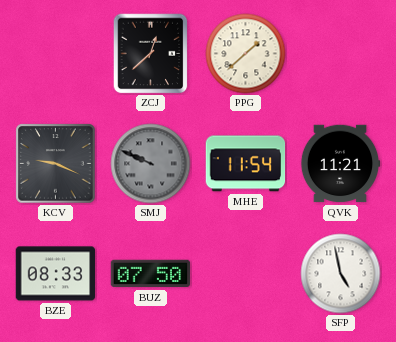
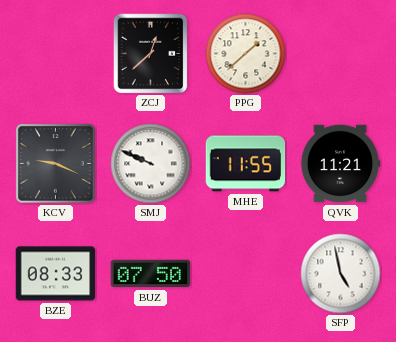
SMJ dial: grey -> white
MHE: 11:54 -> 11:55
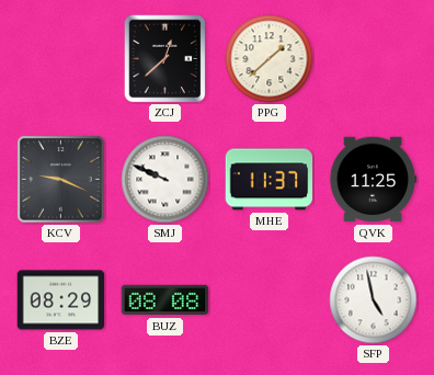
MHE: 11:55 -> 11:37
QVK: 11:21 -> 11:25
BZE: 08:33 -> 08:29
BUZ: 07:50 -> 08:08
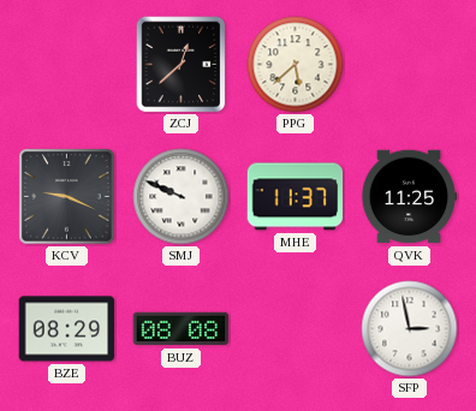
PPG: 1:38 -> 5:38
SFP: 4:58 -> 2:58
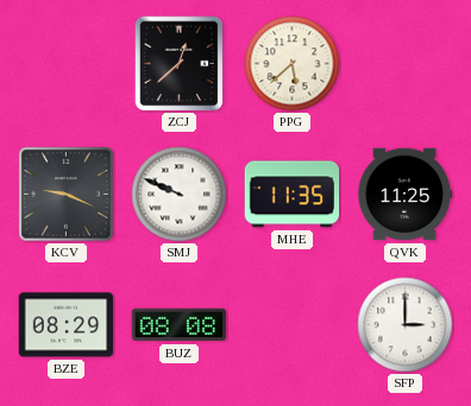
MHE: 11:37 -> 11:35
SFP: 2:58 -> 3:00
